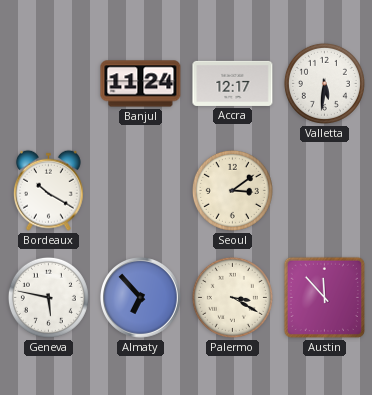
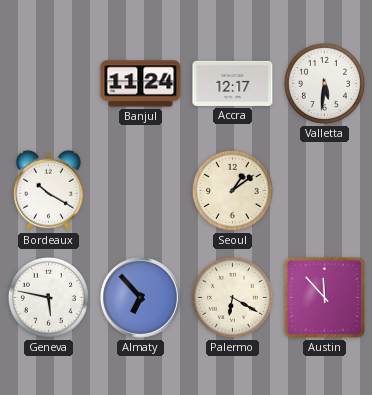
Seoul: 3:09 -> 1:09
Palermo: 3:20 -> 6:20
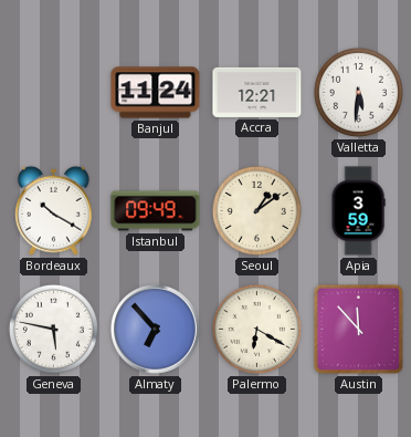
Accra: 12:17 -> 12:21
Istanbul: none -> 09:49
Apia: none -> 3:59
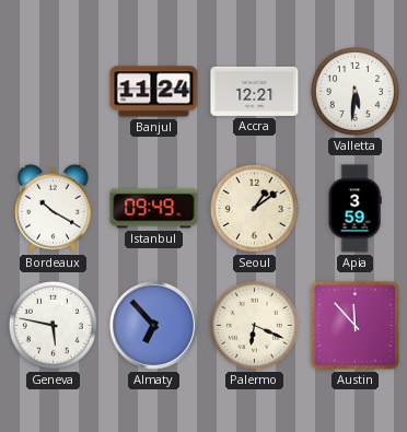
Palermo: 6:20 -> 6:19
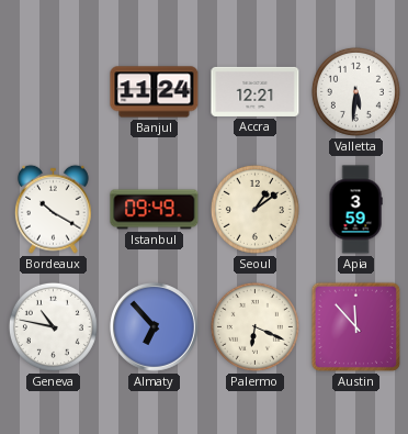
Geneva: 5:47 -> 10:47
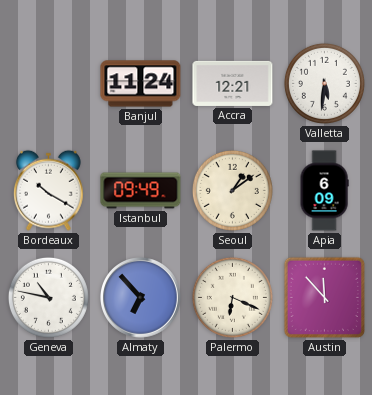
Apia: 3:59 -> 6:09
